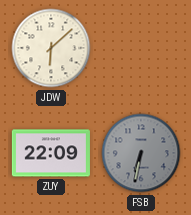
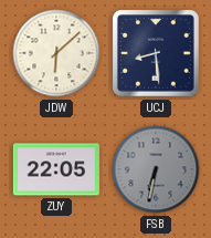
UCJ: none -> 8:29
ZUY: 22:09 -> 22:05
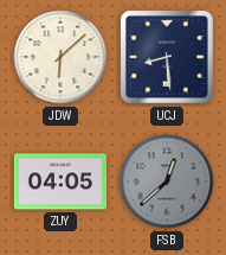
ZUY: 22:05 -> 04:05
FSB: 6:32 -> 12:38
